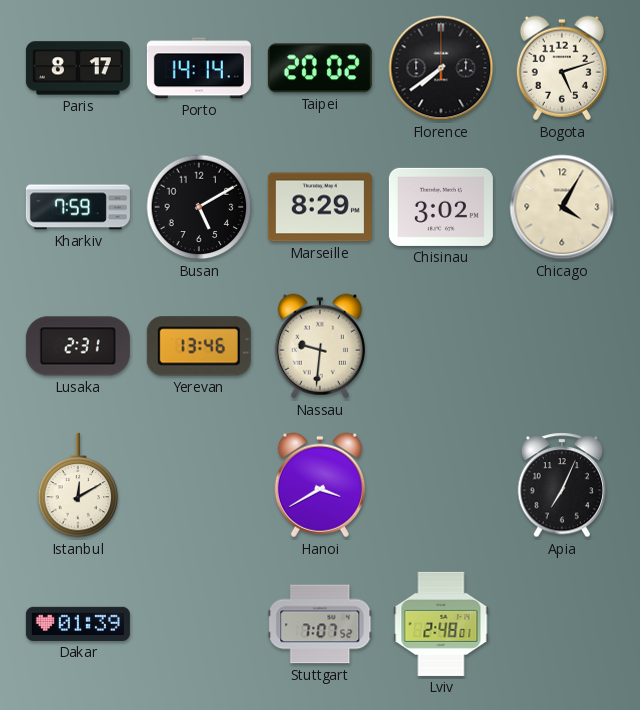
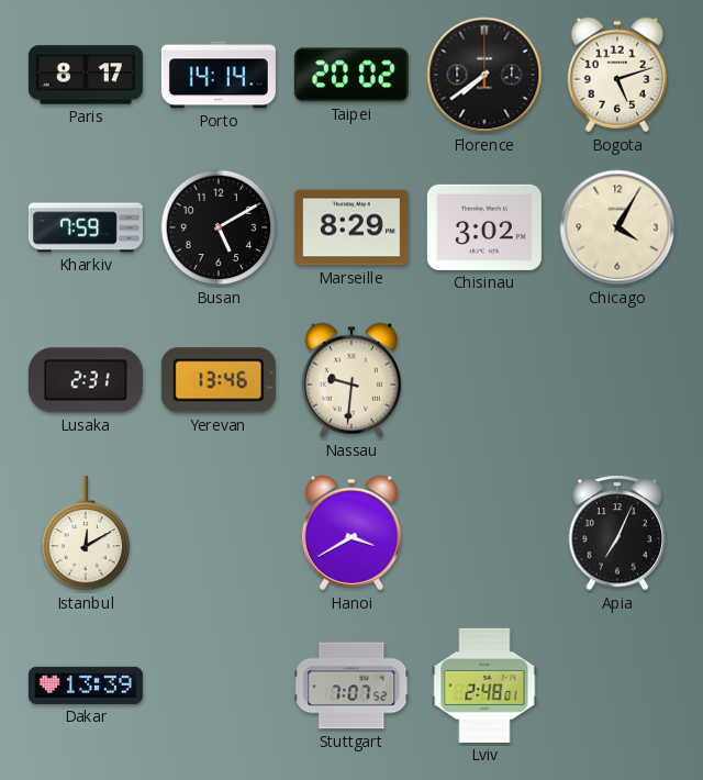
Dakar: 01:39 -> 13:39
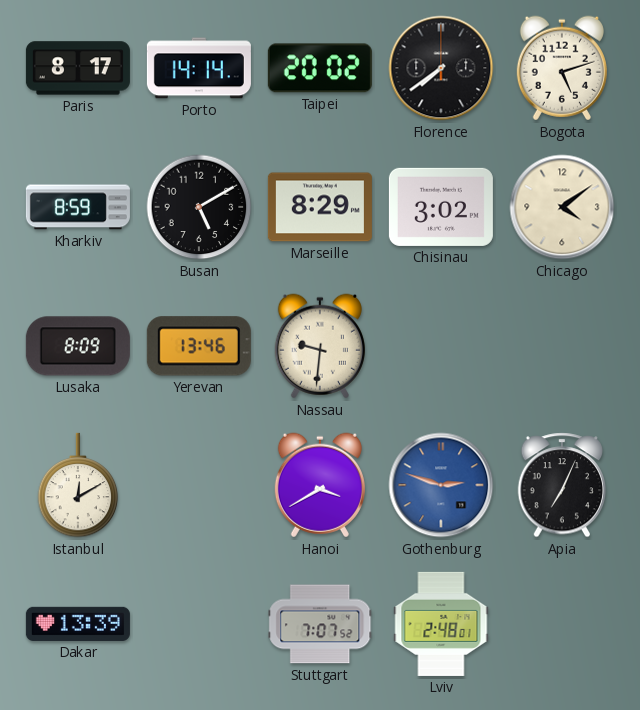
Kharkiv: 7:59 -> 8:59
Chicago: 4:05 -> 4:09
Lusaka: 2:31 -> 8:09
Gothenburg: none -> 2:48
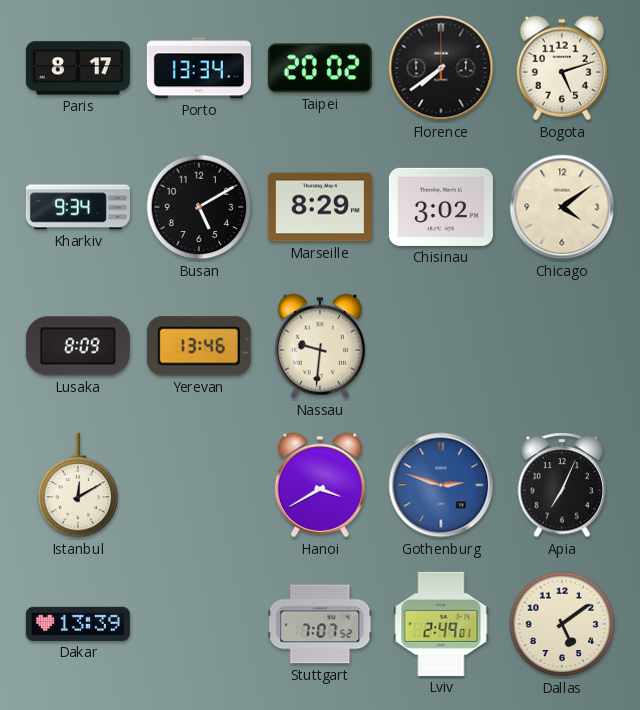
Porto: 14:14 -> 13:34
Kharkiv: 8:59 -> 9:34
Lviv: 2:48 -> 2:49
Dallas: none -> 5:09
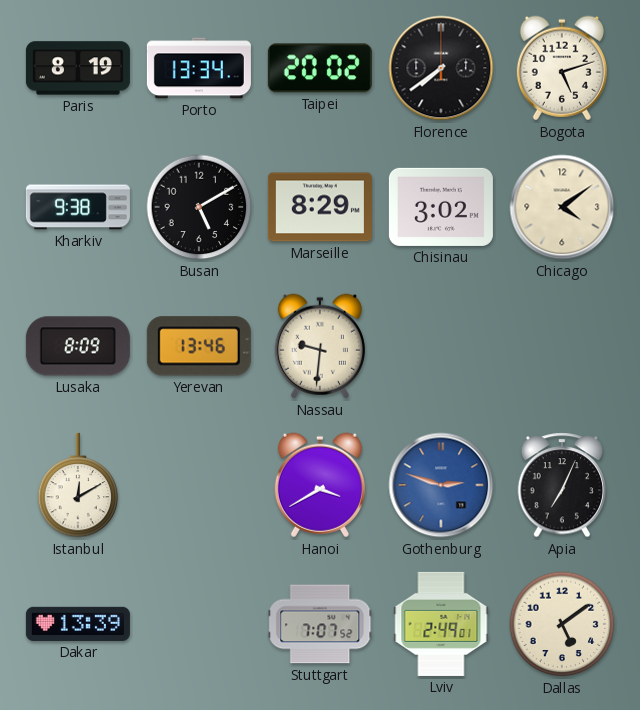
Paris: 8:17 -> 8:19
Kharkiv: 9:34 -> 9:38
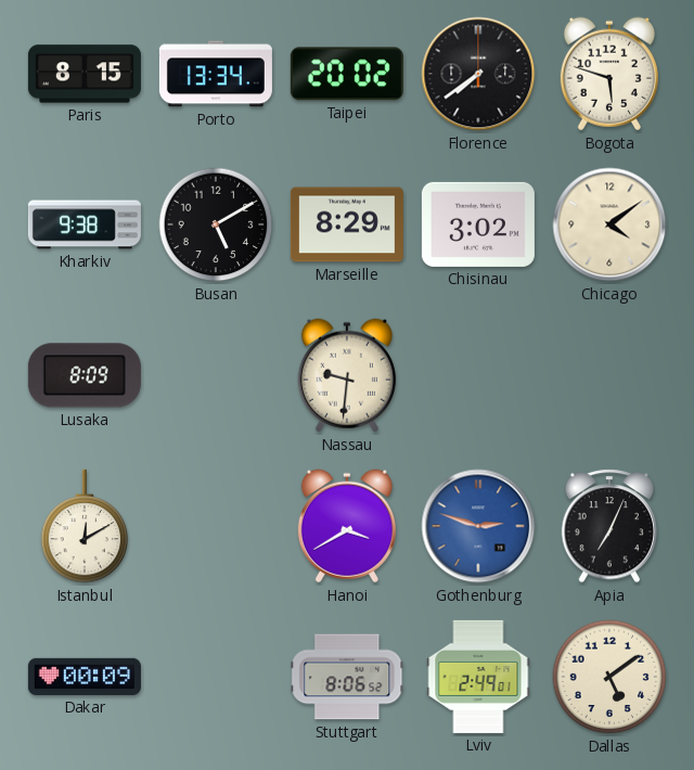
Paris: 8:19 -> 8:15
Bogota: 5:12 -> 5:48
Yerevan: 13:46 -> none
Dakar: 13:39 -> 00:09
Stuttgart: 7:07 -> 8:06
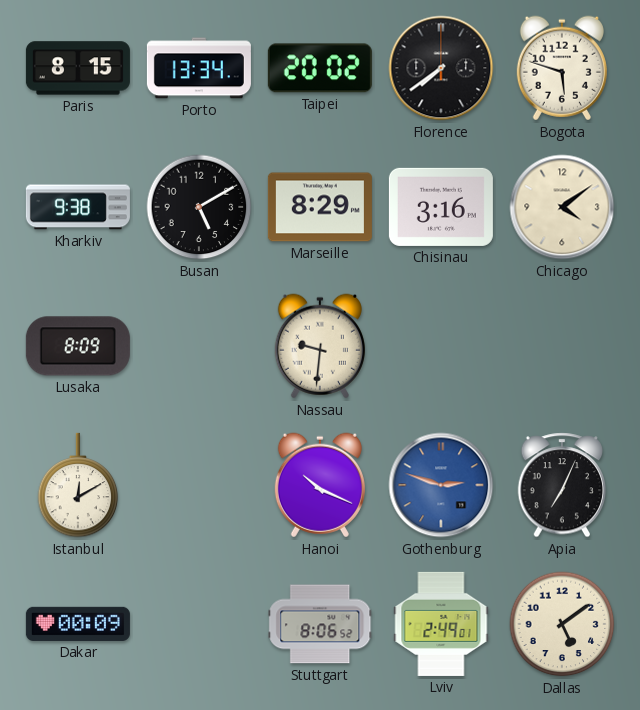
Chisinau: 3:02 -> 3:16
Hanoi: 3:40 -> 10:19
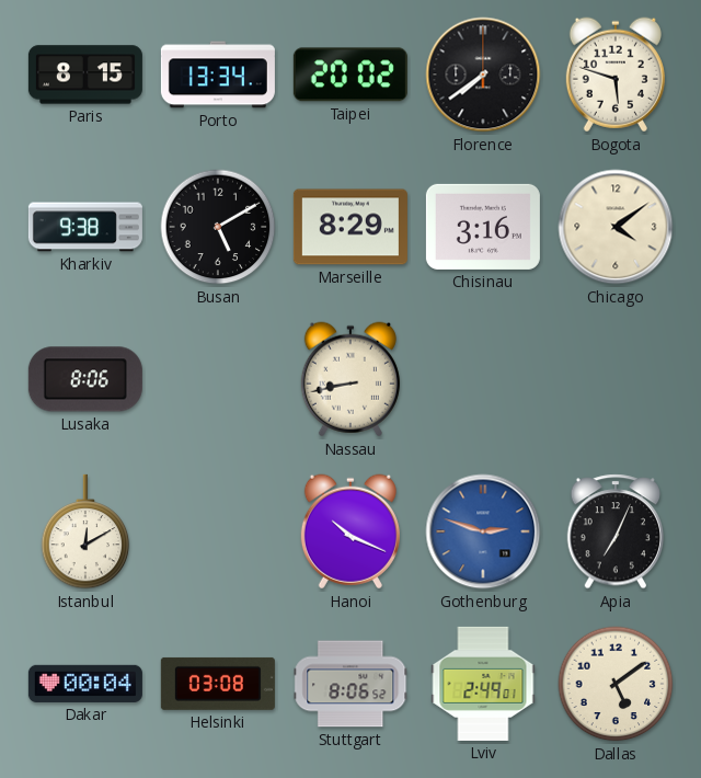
Lusaka: 8:09 -> 8:06
Nassau: 9:31 -> 8:43
Dakar: 00:09 -> 00:04
Helsinki: none -> 03:08
